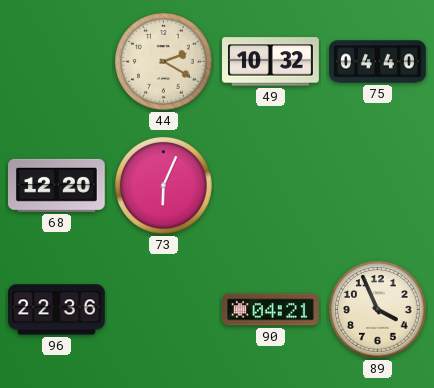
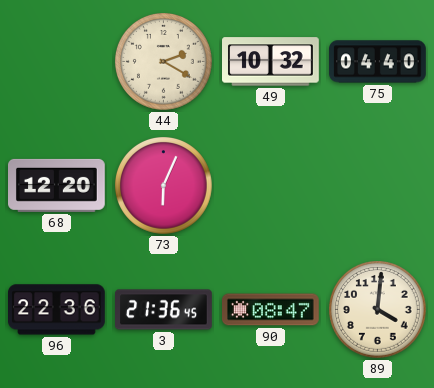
3: none -> 21:36
90: 04:21 -> 08:47
89: 3:56 -> 4:01
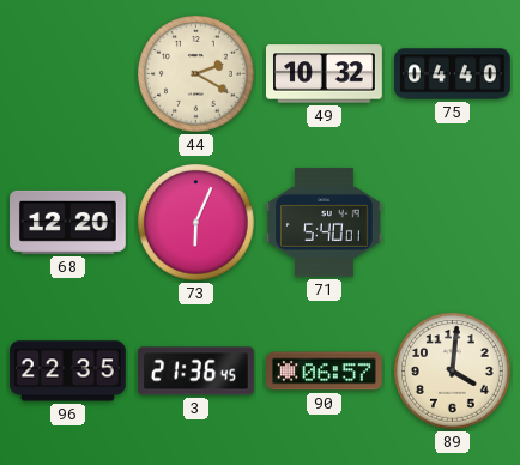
71: none -> 5:40
96: 22:36 -> 22:35
90: 08:47 -> 06:57
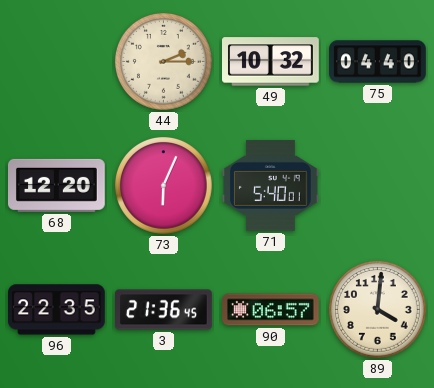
44: 2:20 -> 2:15
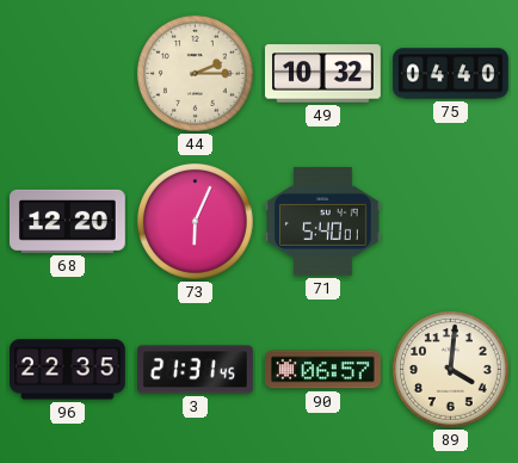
3: 21:36 -> 21:31
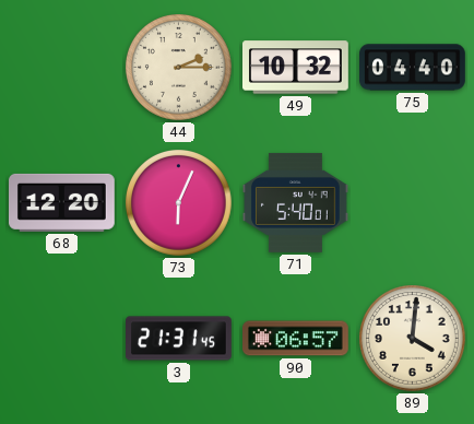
96: 22:35 -> none
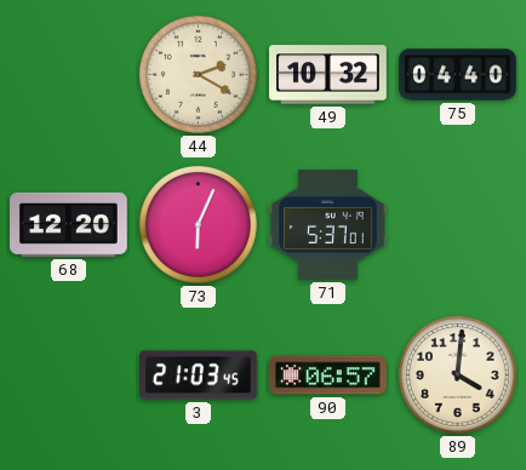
44: 2:15 -> 2:20
71: 5:40 -> 5:37
3: 21:31 -> 21:03
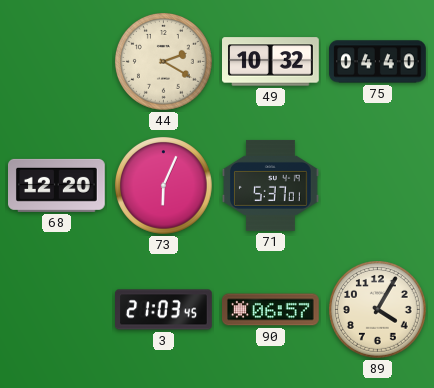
89: 4:01 -> 4:05
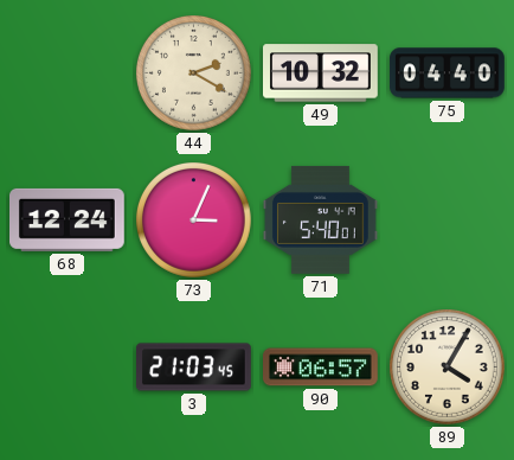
68: 12:20 -> 12:24
73: 6:04 -> 3:04
71: 5:37 -> 5:40
